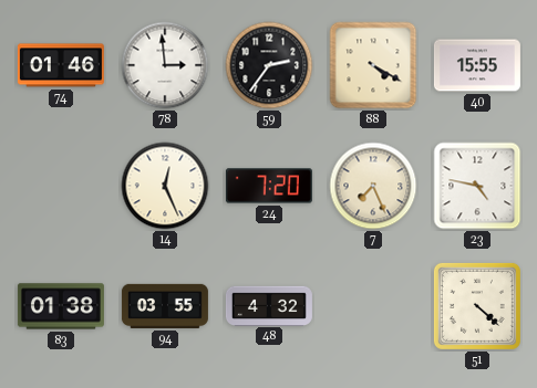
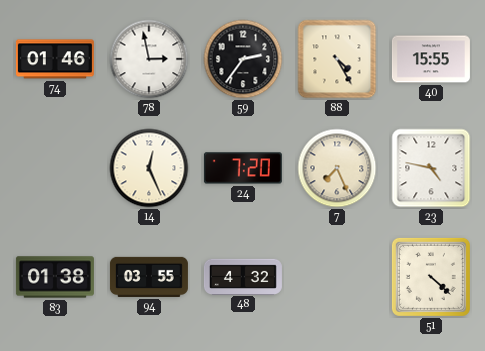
78: 2:59 -> 2:58
88: 4:20 -> 4:25
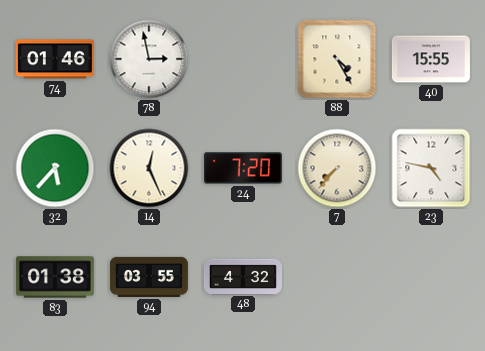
59: 2:36 -> none
32: none -> 5:37
7: 7:26 -> 7:37
51: 4:22 -> none
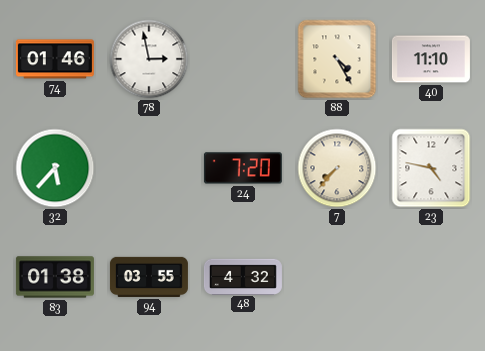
40: 15:55 -> 11:10
14: 12:26 -> none
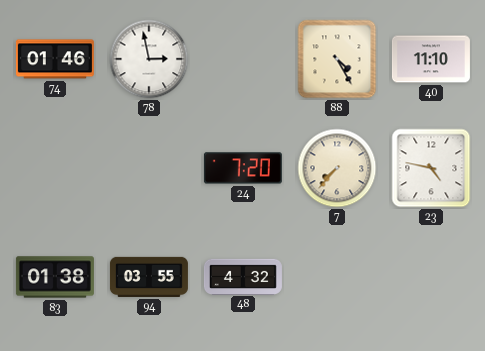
32: 5:37 -> none
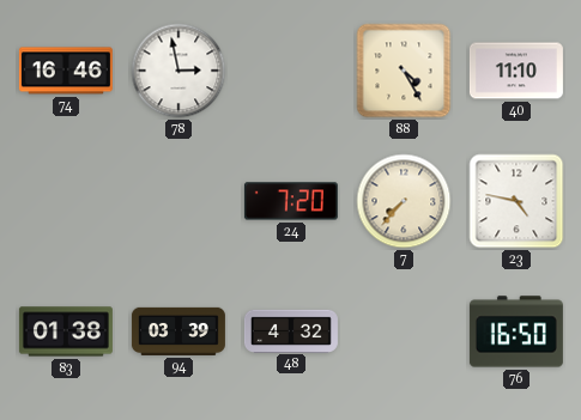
74: 01:46 -> 16:46
94: 03:55 -> 03:39
76: none -> 16:50
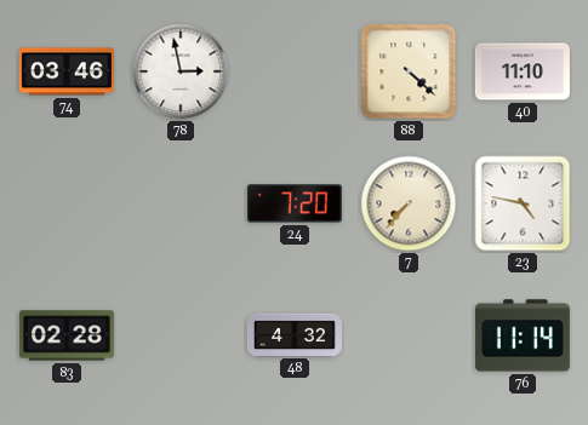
74: 16:46 -> 03:46
88: 4:25 -> 4:22
83: 01:38 -> 02:28
94: 03:39 -> none
76: 16:50 -> 11:14
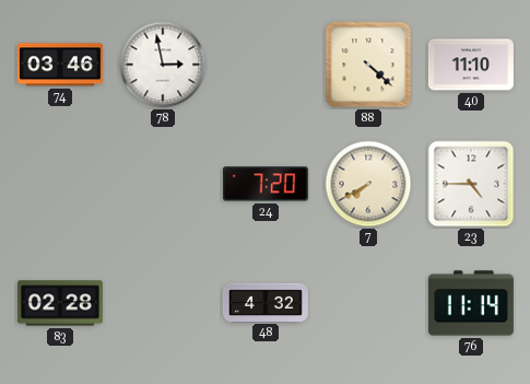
7: 7:37 -> 7:40
23: 4:47 -> 4:45
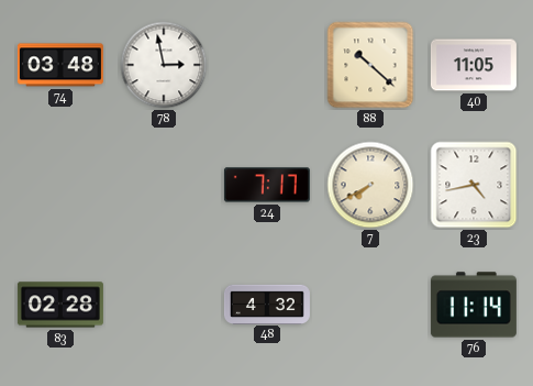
74: 03:46 -> 03:48
88: 4:22 -> 10:22
40: 11:10 -> 11:05
24: 7:20 -> 7:17
23: 4:45 -> 4:43
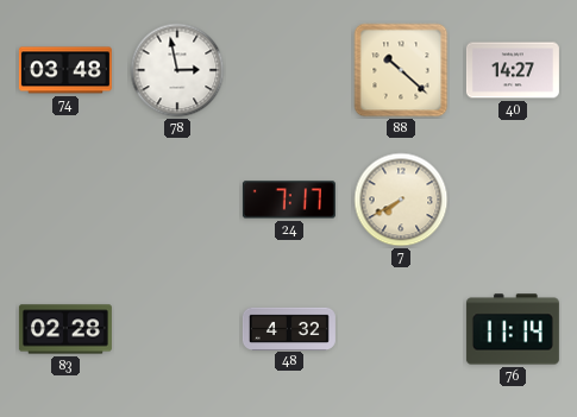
40: 11:05 -> 14:27
23: 4:43 -> none
